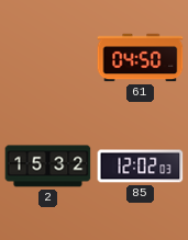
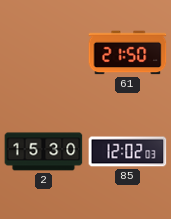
61: 04:50 -> 21:50
2: 15:32 -> 15:30
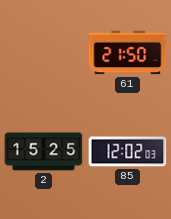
2: 15:30 -> 15:25
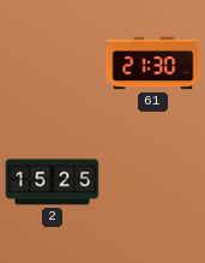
61: 21:50 -> 21:30
85: 12:02 -> none
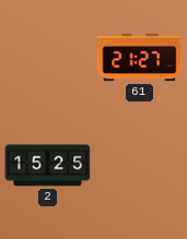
61: 21:30 -> 21:27
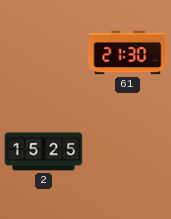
61: 21:27 -> 21:30
